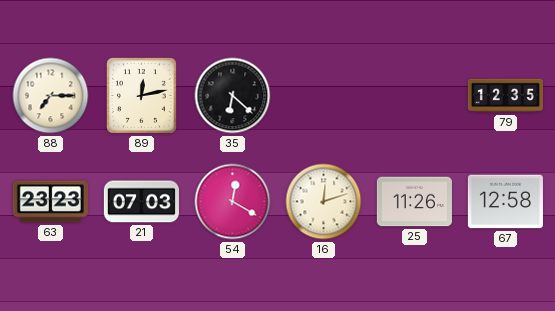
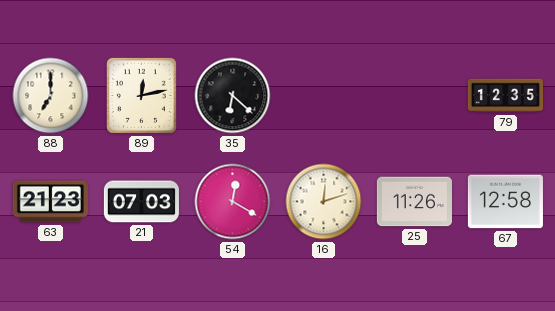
88: 7:15 -> 7:00
63: 23:23 -> 21:23
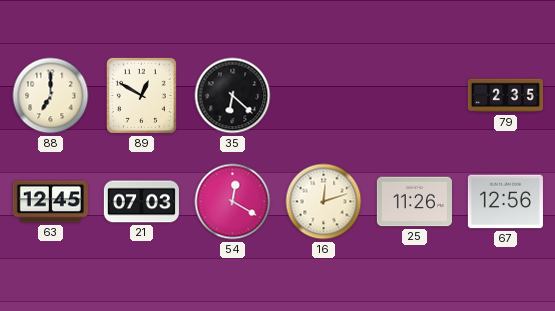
89: 12:13 -> 12:50
79: 12:35 -> 2:35
63: 21:23 -> 12:45
67: 12:58 -> 12:56
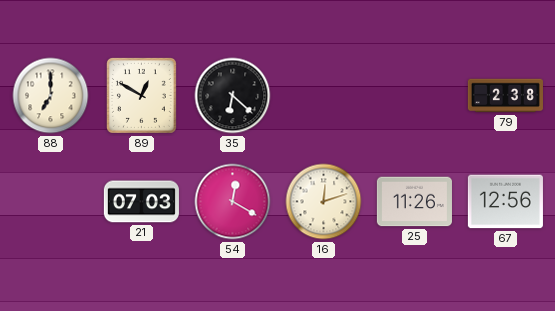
79: 2:35 -> 2:38
63: 12:45 -> none
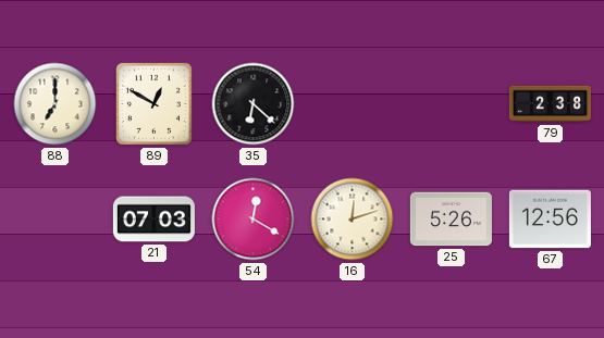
25: 11:26 -> 5:26
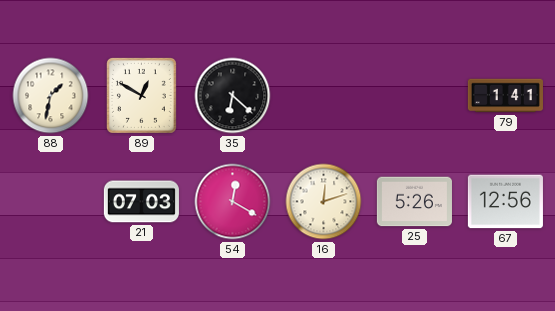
88: 7:00 -> 1:32
79: 2:38 -> 1:41
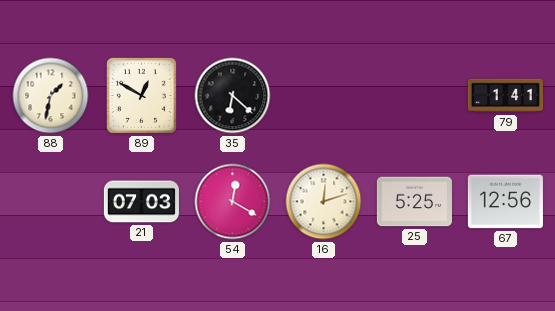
25: 5:26 -> 5:25
